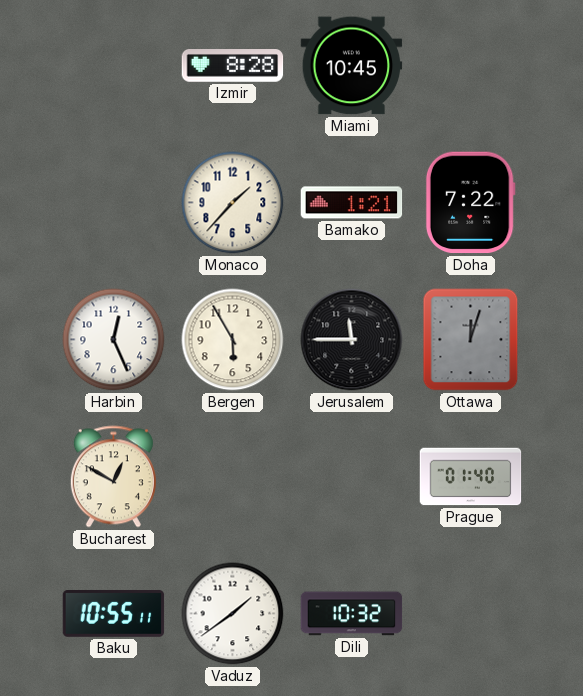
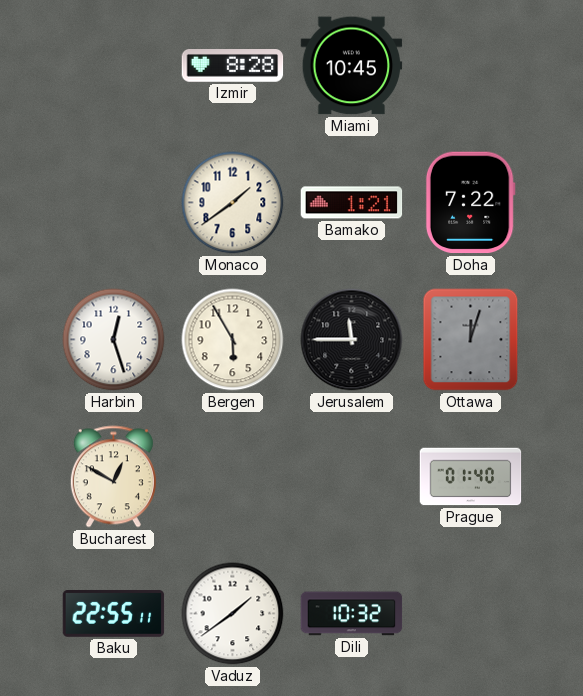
Monaco: 1:37 -> 1:39
Harbin: 12:26 -> 12:27
Baku: 10:55 -> 22:55
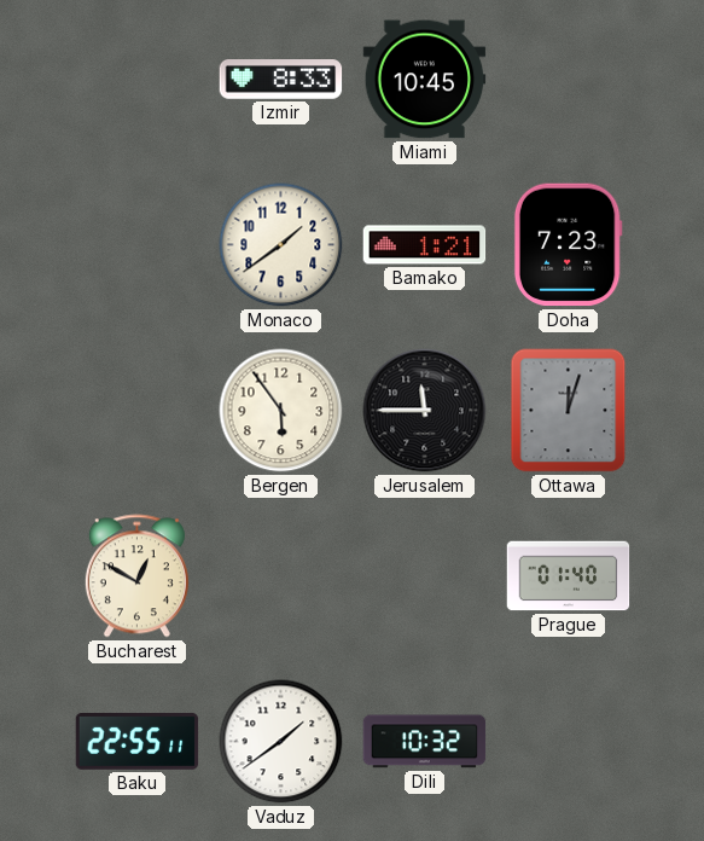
Izmir: 8:28 -> 8:33
Doha: 7:22 -> 7:23
Harbin: 12:27 -> none
Bergen: 5:55 -> 5:54
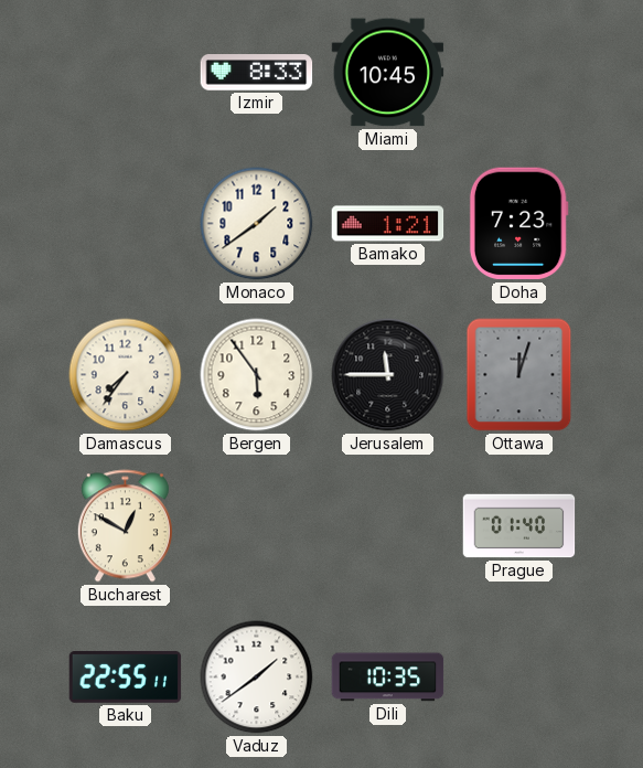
Damascus: none -> 7:36
Dili: 10:32 -> 10:35
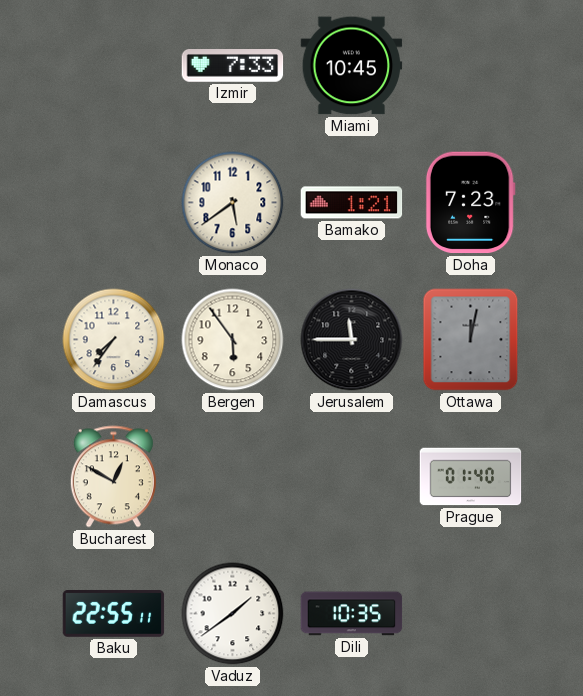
Izmir: 8:33 -> 7:33
Monaco: 1:39 -> 5:39
Ottawa: 12:03 -> 12:02
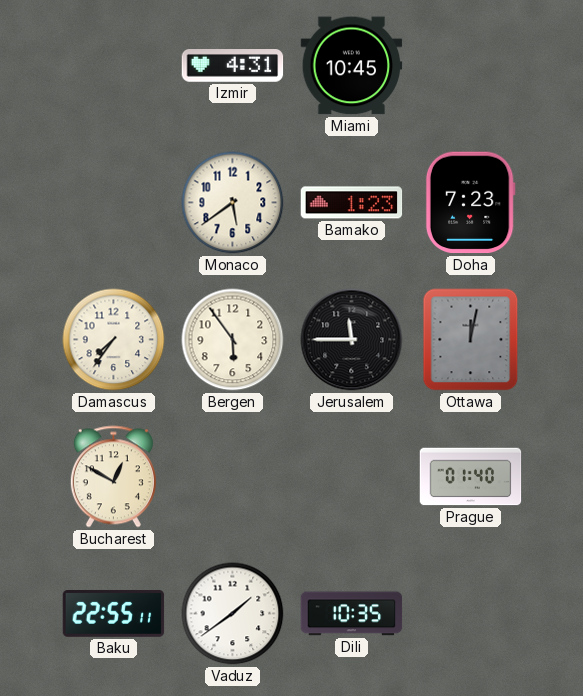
Izmir: 7:33 -> 4:31
Bamako: 1:21 -> 1:23
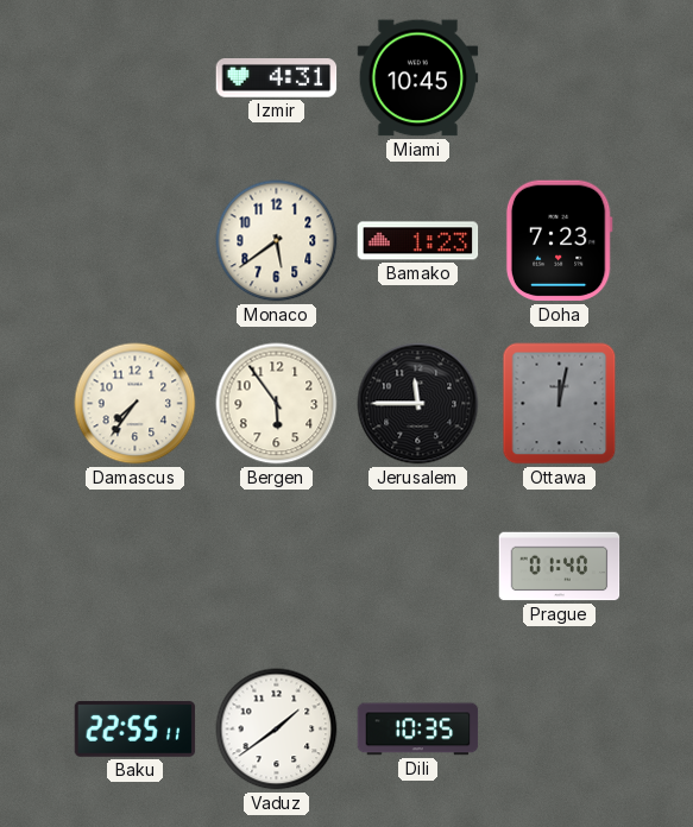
Bucharest: 12:50 -> none
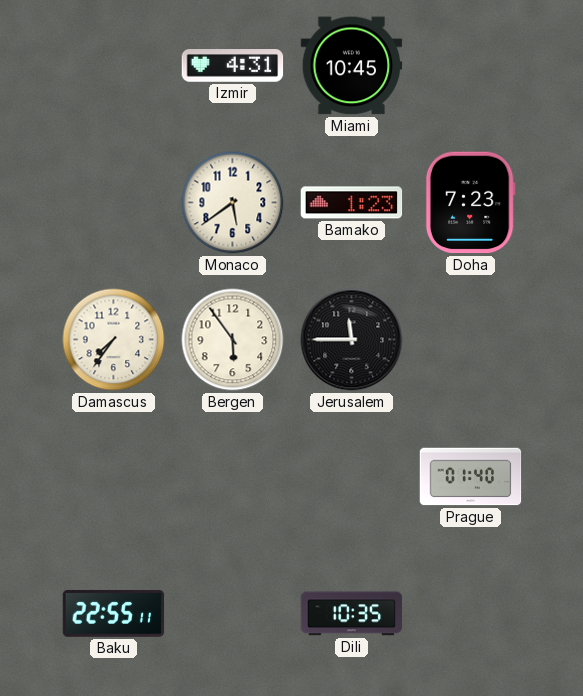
Ottawa: 12:02 -> none
Vaduz: 1:39 -> none
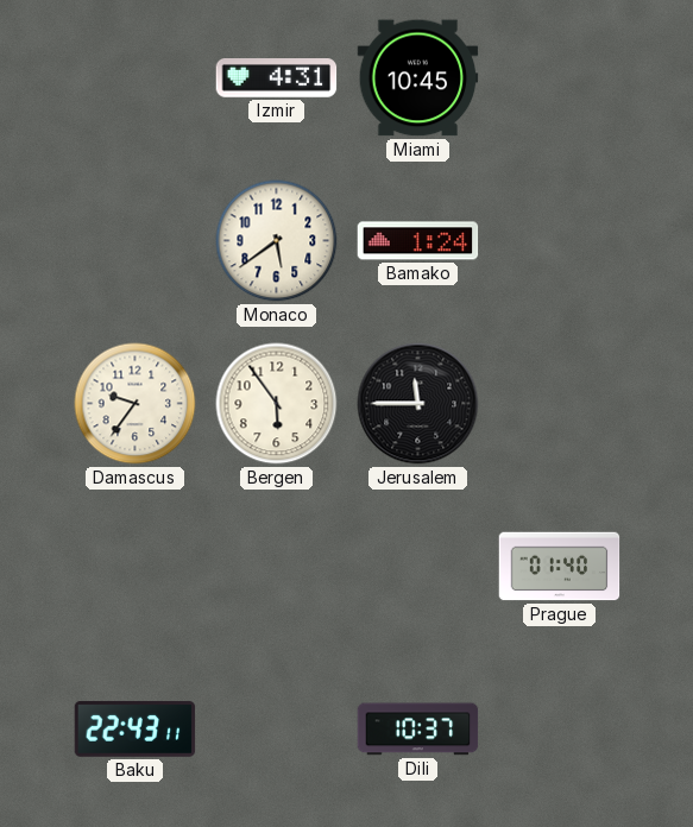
Bamako: 1:23 -> 1:24
Doha: 7:23 -> none
Damascus: 7:36 -> 9:36
Baku: 22:55 -> 22:43
Dili: 10:35 -> 10:37
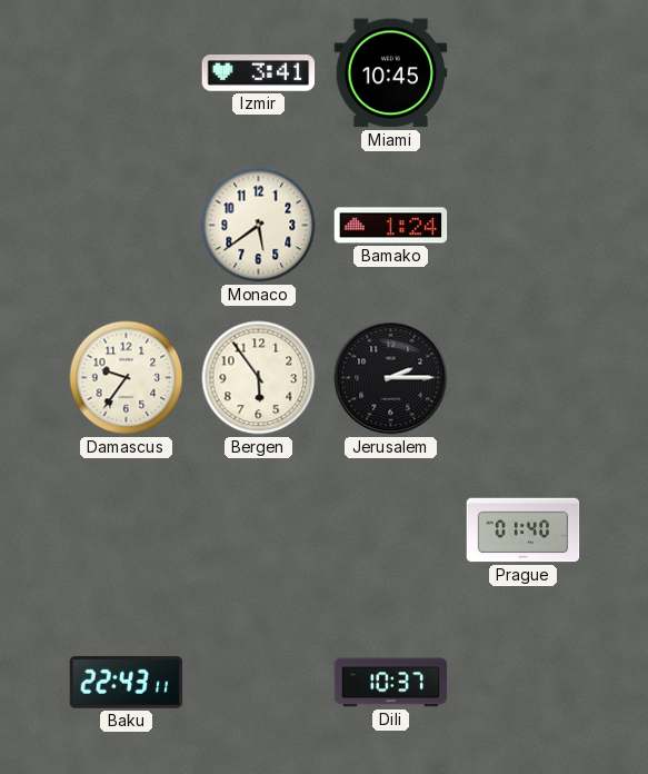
Izmir: 4:31 -> 3:41
Jerusalem: 11:45 -> 2:15
